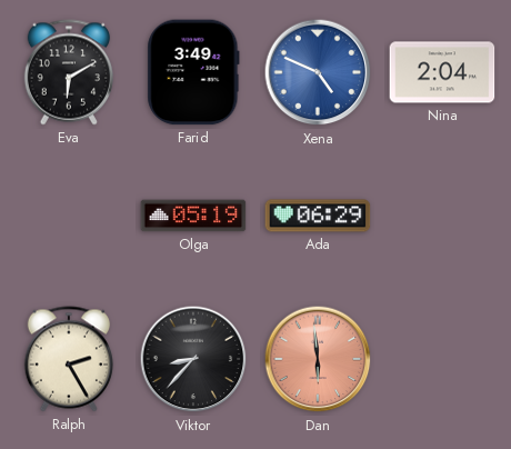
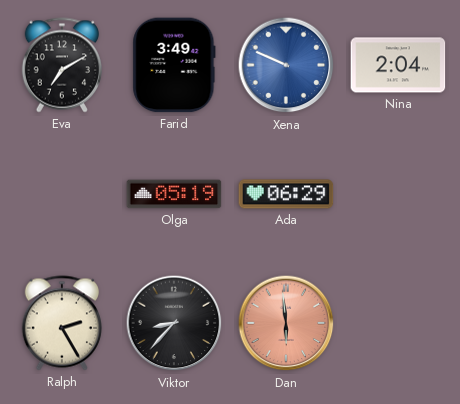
Eva: 6:10 -> 7:10
Xena: 4:49 -> 9:49
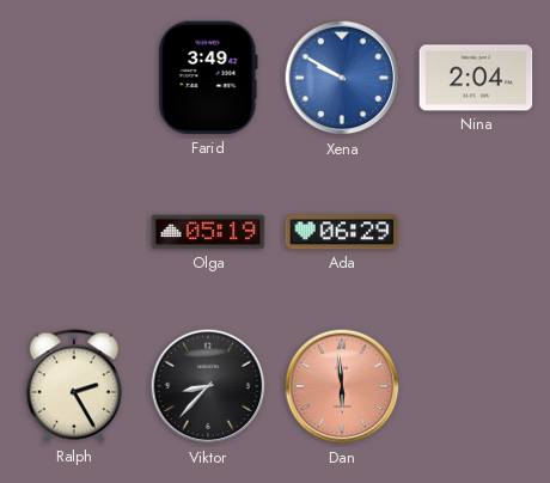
Eva: 7:10 -> none
Xena: 9:49 -> 9:50
